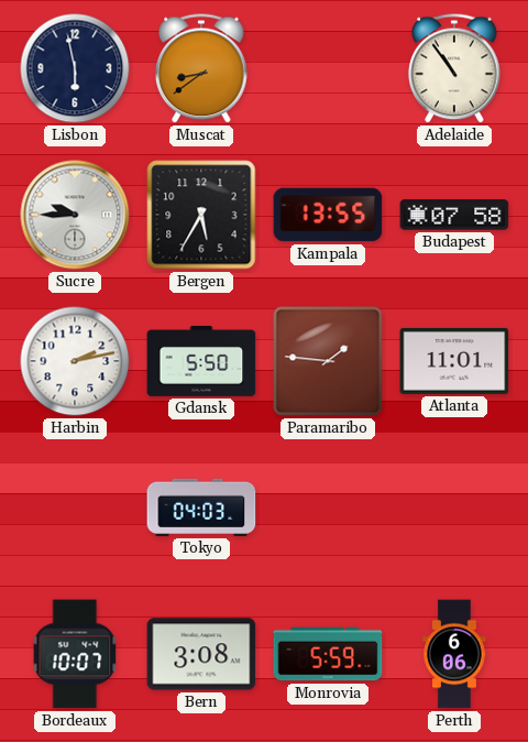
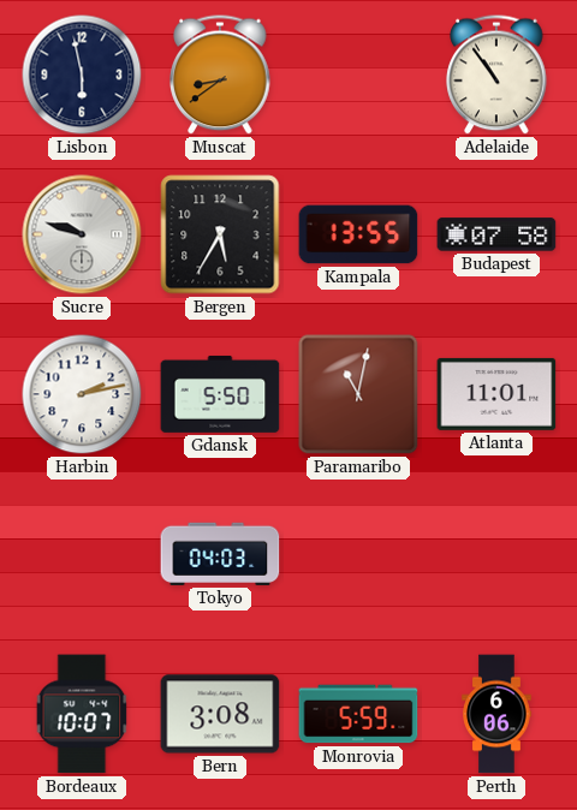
Sucre: 9:45 -> 9:48
Paramaribo: 1:46 -> 11:02
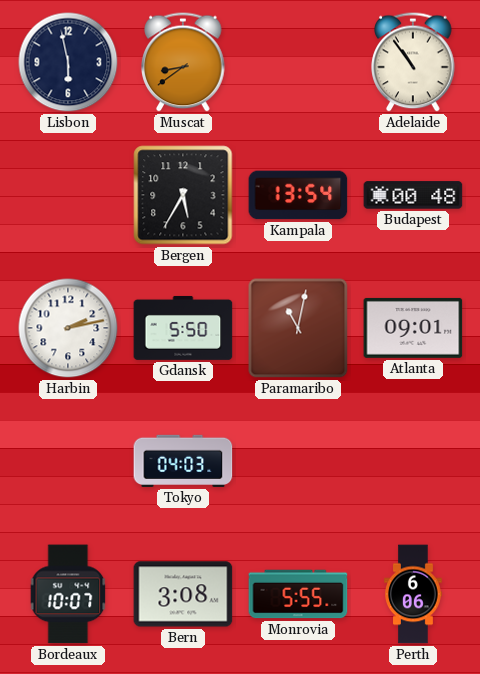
Sucre: 9:48 -> none
Kampala: 13:55 -> 13:54
Budapest: 07:58 -> 00:48
Atlanta: 11:01 -> 09:01
Monrovia: 5:59 -> 5:55
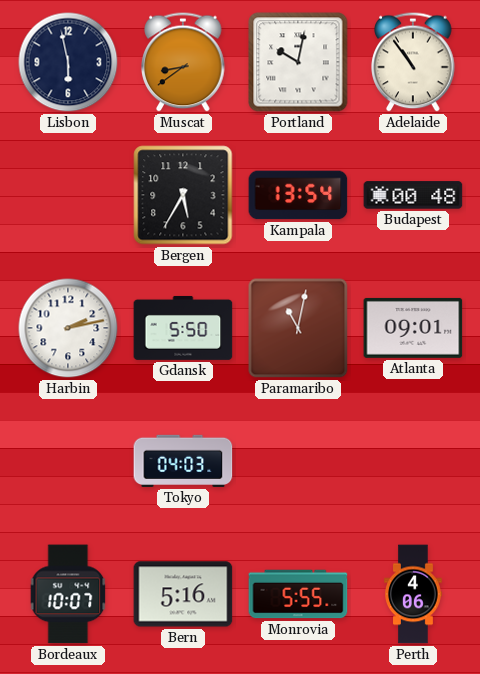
Portland: none -> 10:02
Bern: 3:08 -> 5:16
Perth: 6:06 -> 4:06
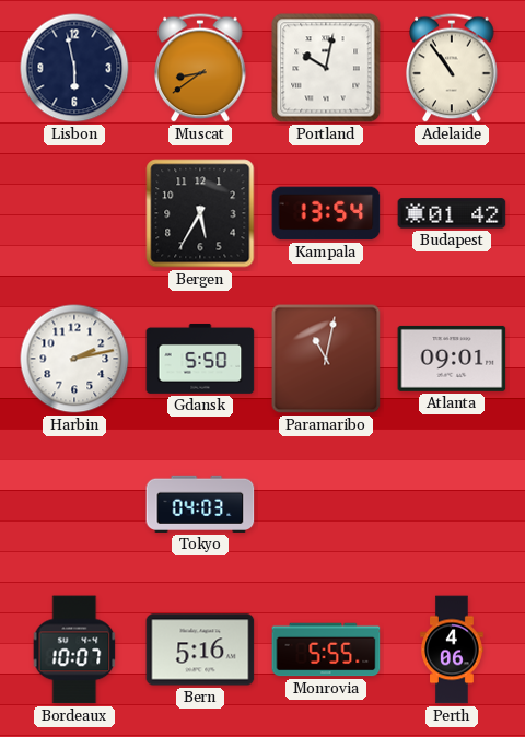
Budapest: 00:48 -> 01:42
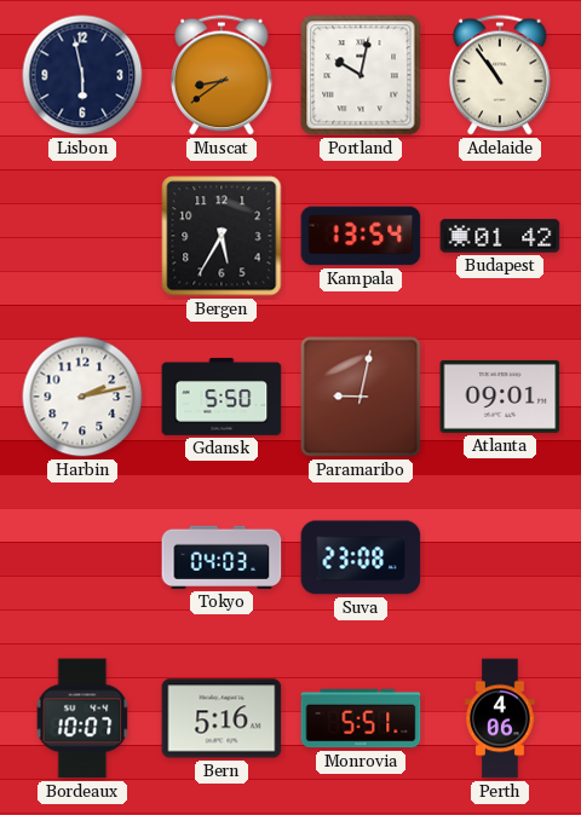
Paramaribo: 11:02 -> 9:02
Suva: none -> 23:08
Monrovia: 5:55 -> 5:51
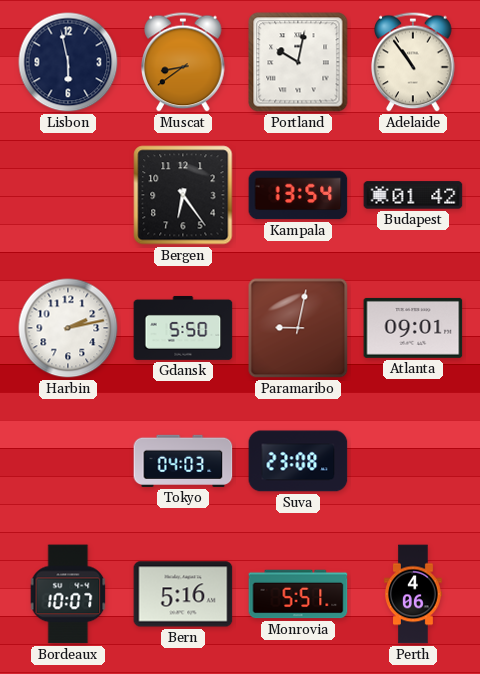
Bergen: 5:35 -> 6:24
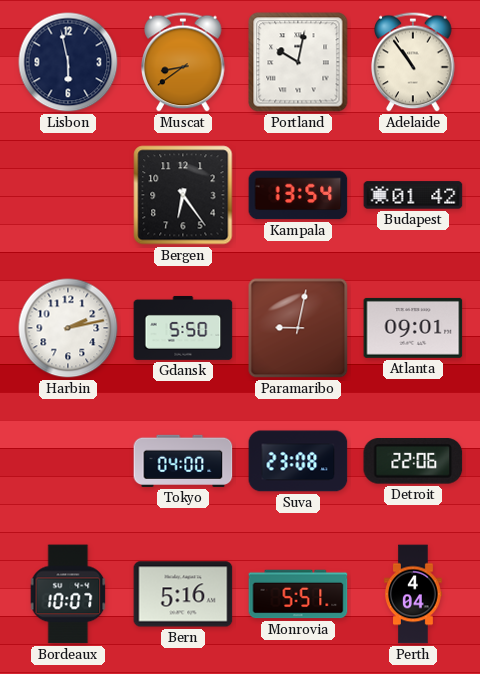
Tokyo: 04:03 -> 04:00
Detroit: none -> 22:06
Perth: 4:06 -> 4:04
